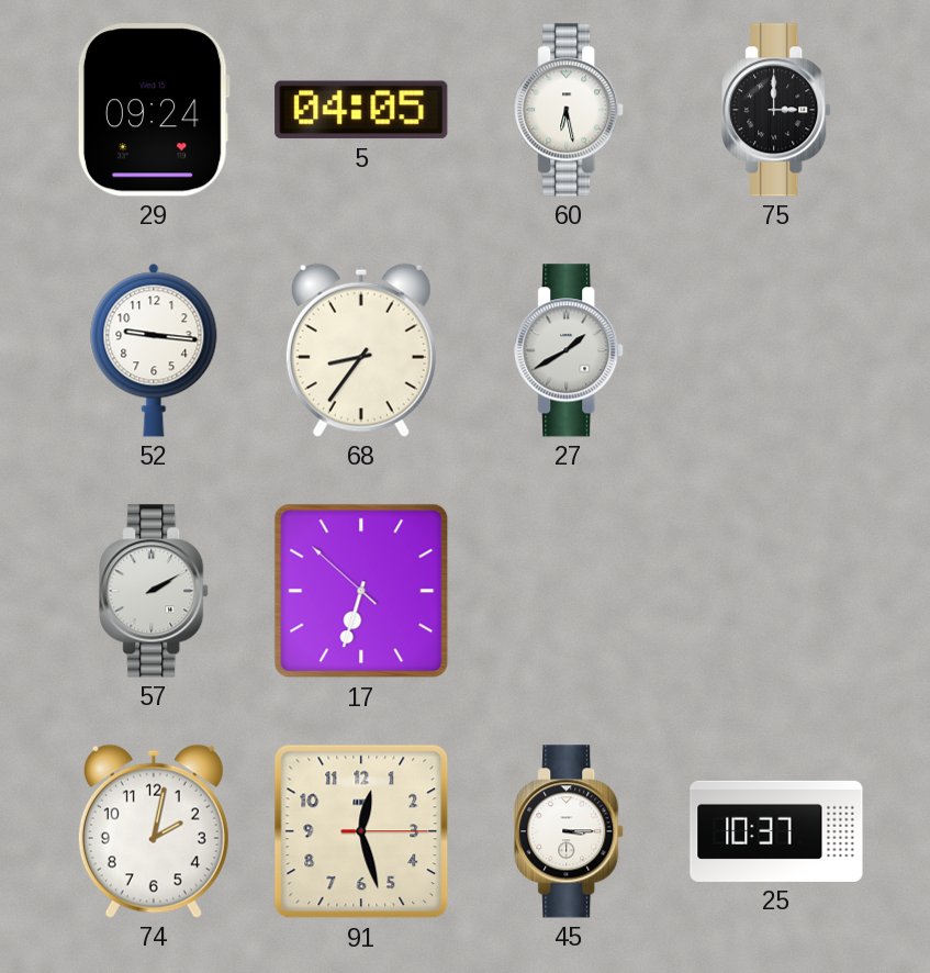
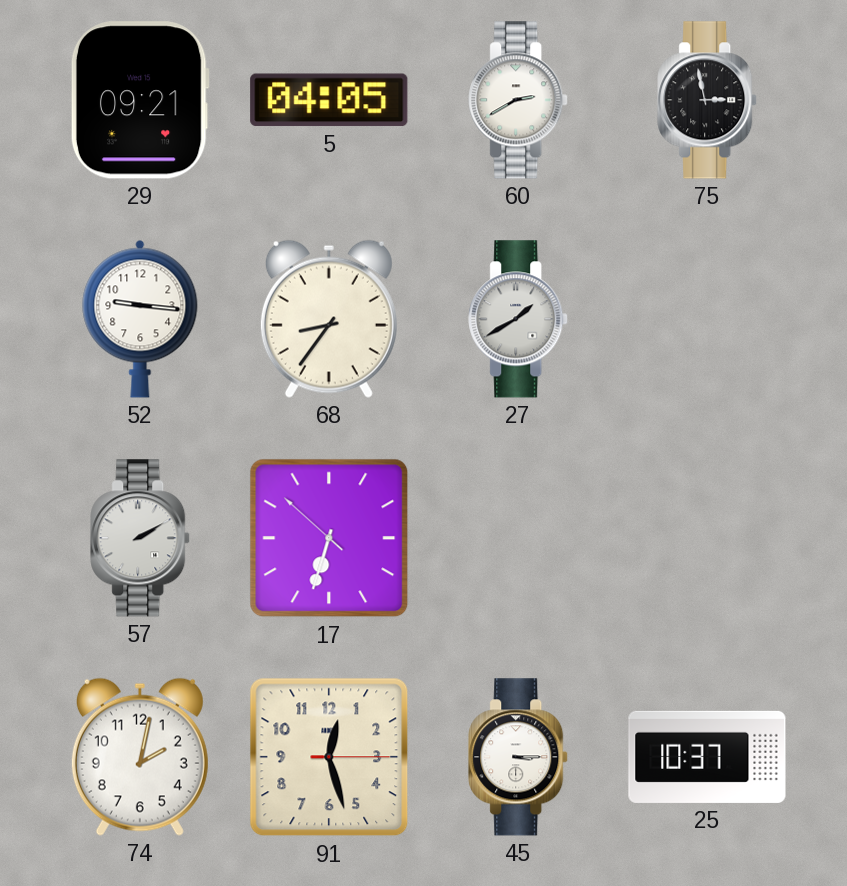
29: 09:24 -> 09:21
60: 6:28 -> 2:40
75: 3:00 -> 2:58
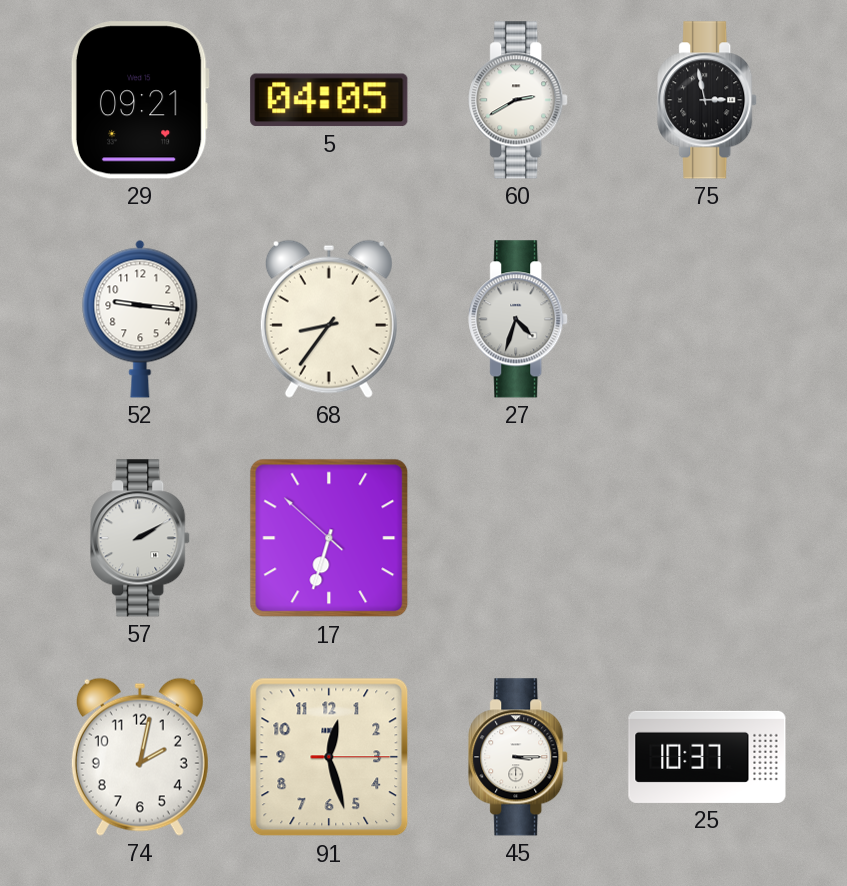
27: 1:40 -> 4:33
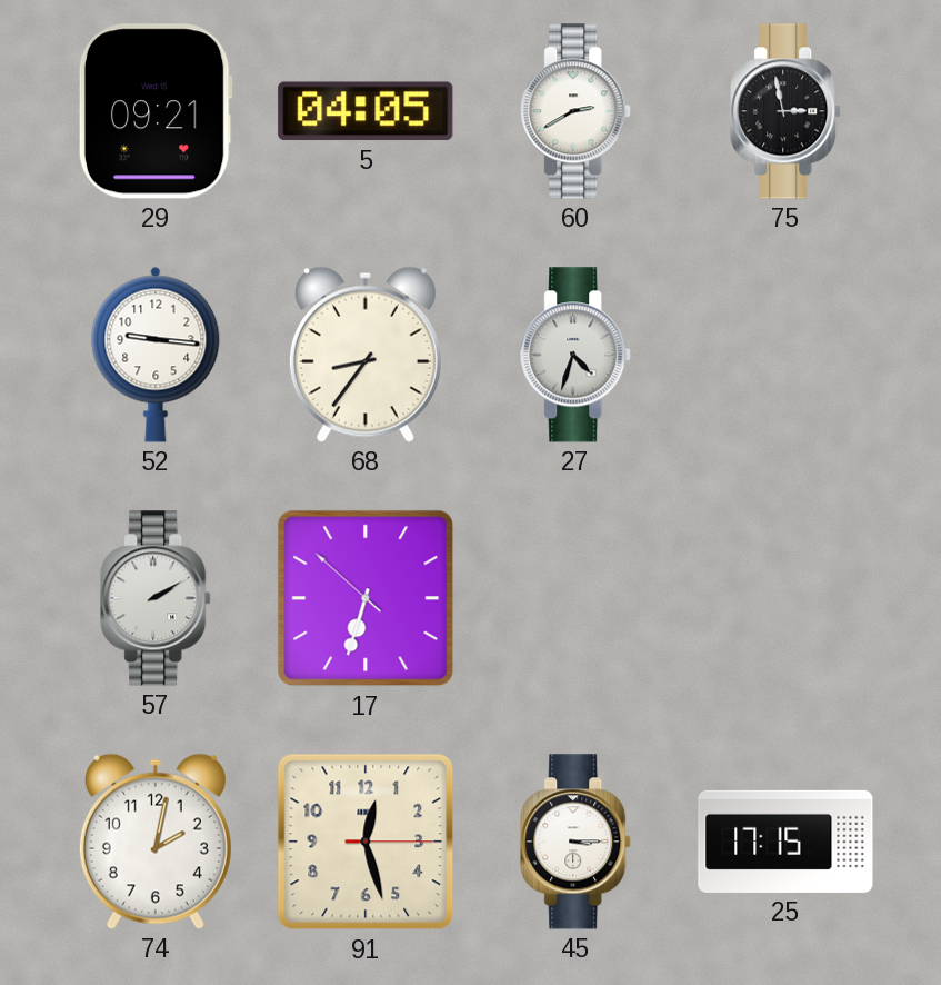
25: 10:37 -> 17:15
